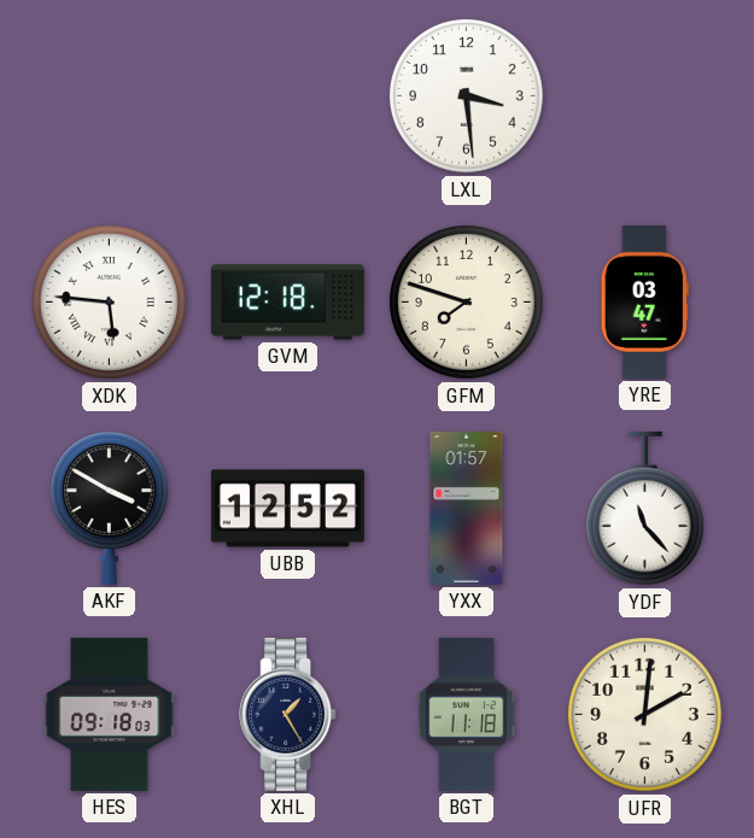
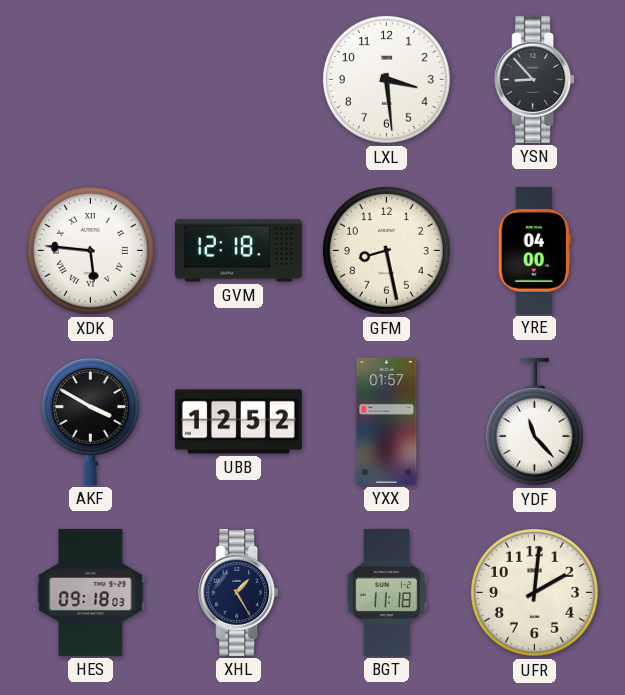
YSN: none -> 8:53
GFM: 7:48 -> 8:28
YRE: 03:47 -> 04:00
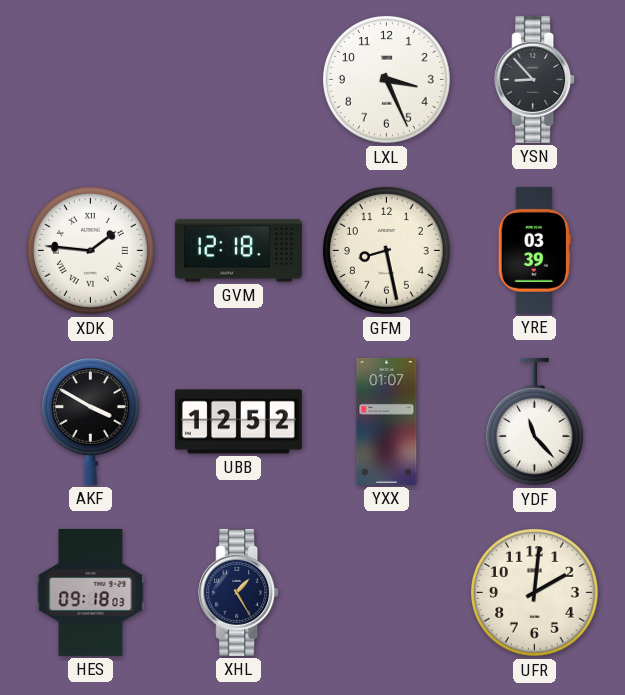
LXL: 3:29 -> 3:26
XDK: 5:46 -> 1:46
YRE: 04:00 -> 03:39
YXX: 01:57 -> 01:07
BGT: 11:18 -> none
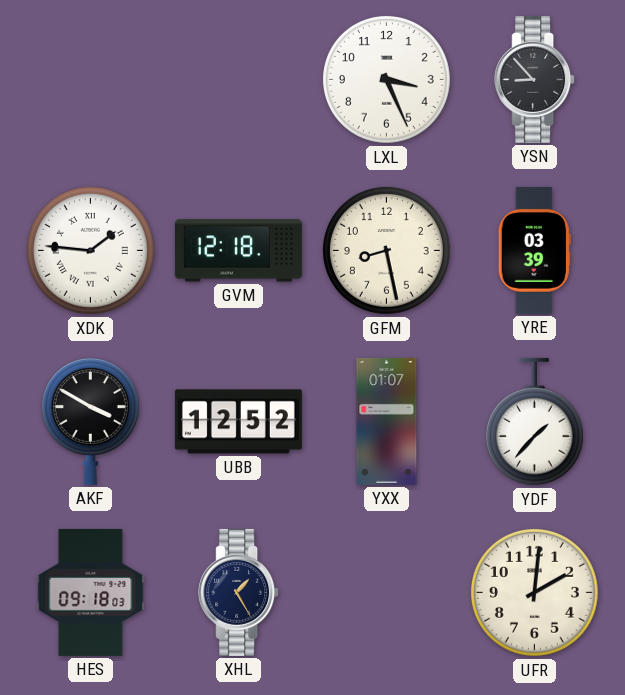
YDF: 11:23 -> 1:37
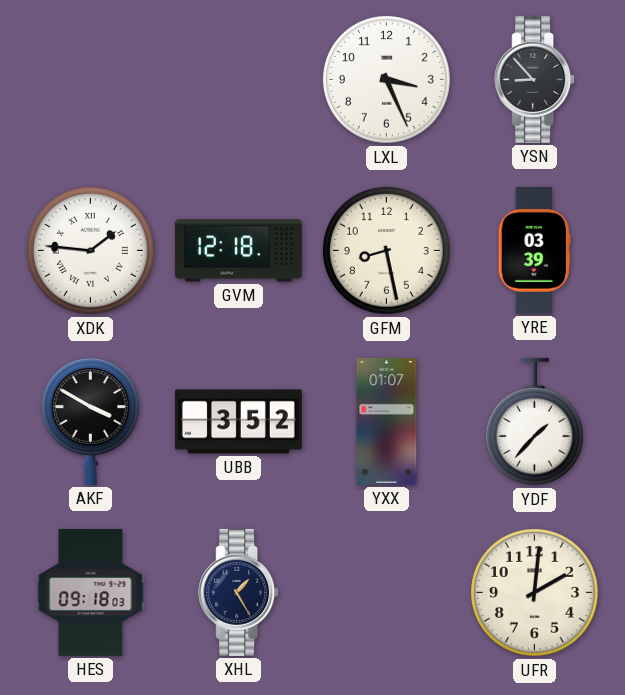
UBB: 12:52 -> 3:52
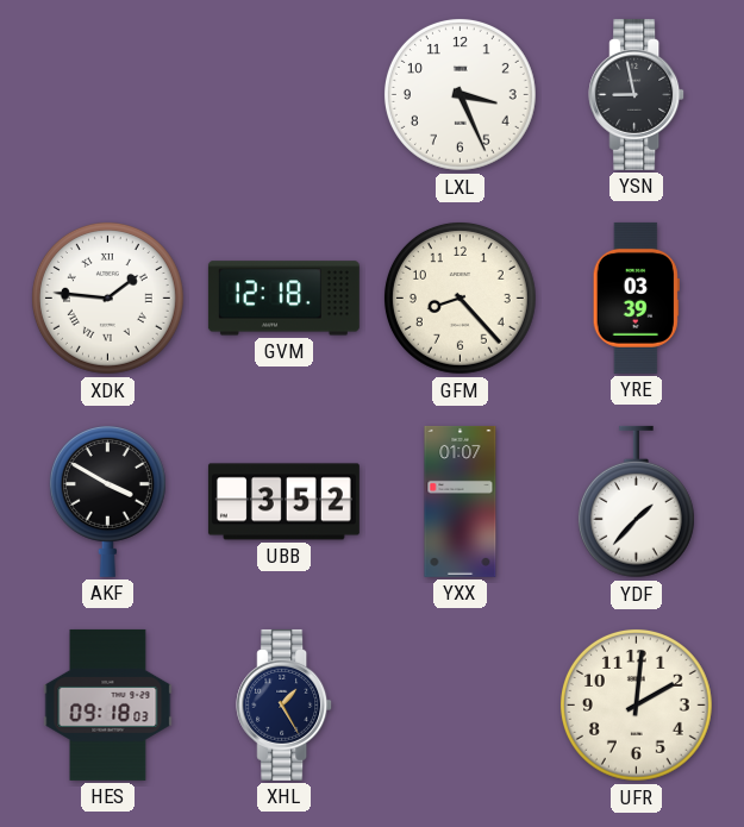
YSN: 8:53 -> 8:58
GFM: 8:28 -> 8:23
